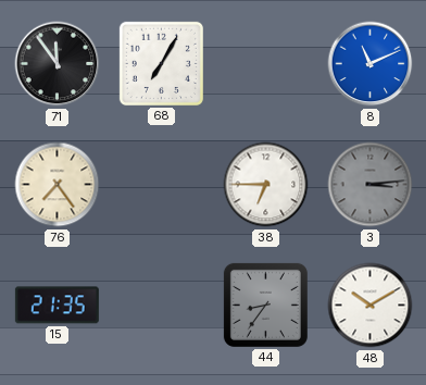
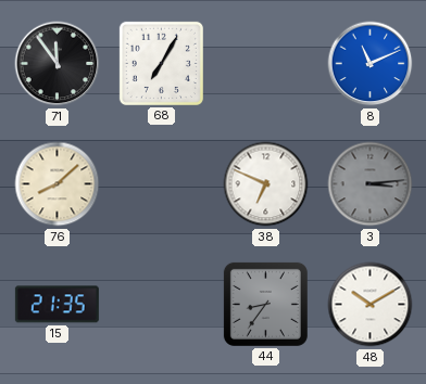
76: 7:24 -> 8:08
38: 6:45 -> 6:49
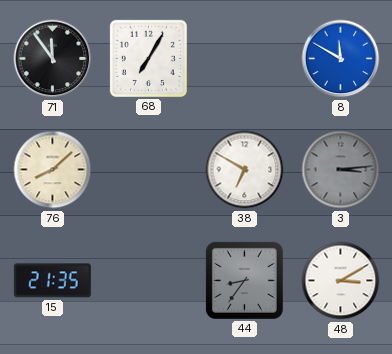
8: 11:11 -> 11:50
38: 6:49 -> 6:50
48: 10:10 -> 3:10
